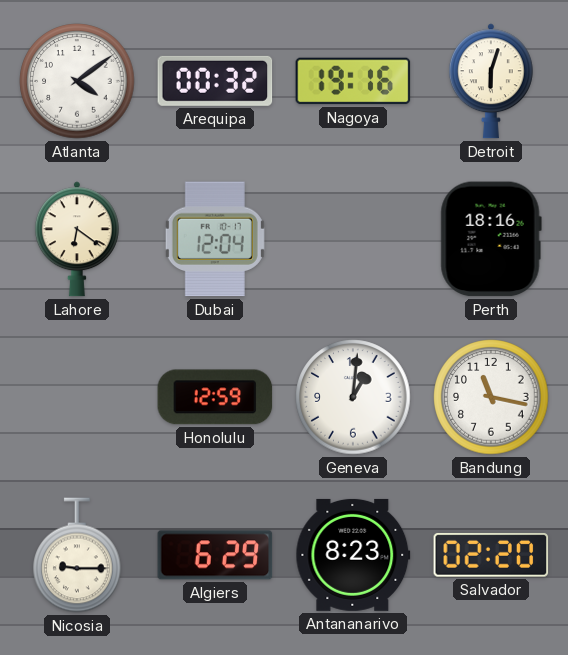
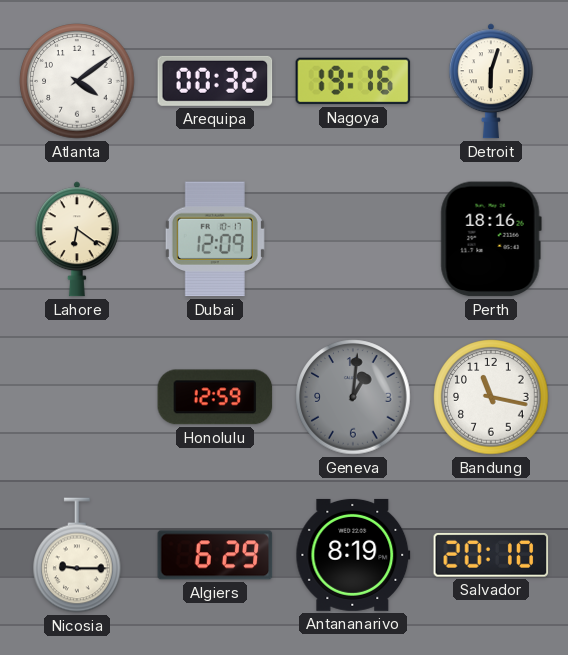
Dubai: 12:04 -> 12:09
Geneva dial: white -> grey
Antananarivo: 8:23 -> 8:19
Salvador: 02:20 -> 20:10
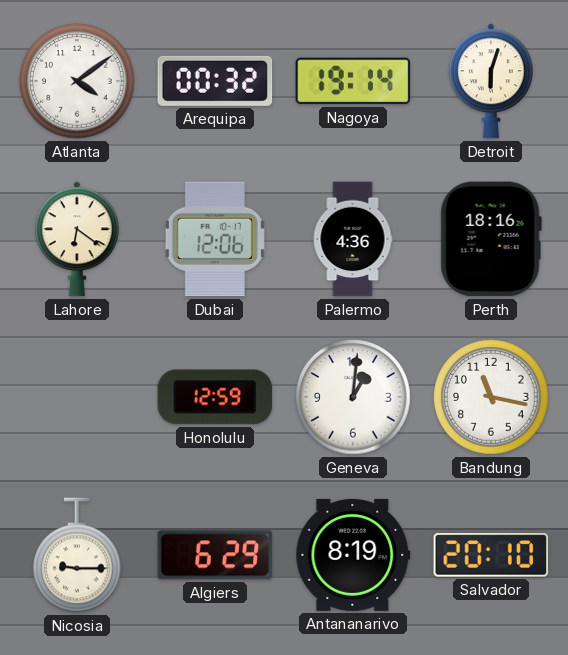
Nagoya: 19:16 -> 19:14
Dubai: 12:09 -> 12:06
Palermo: none -> 4:36
Geneva dial: grey -> white
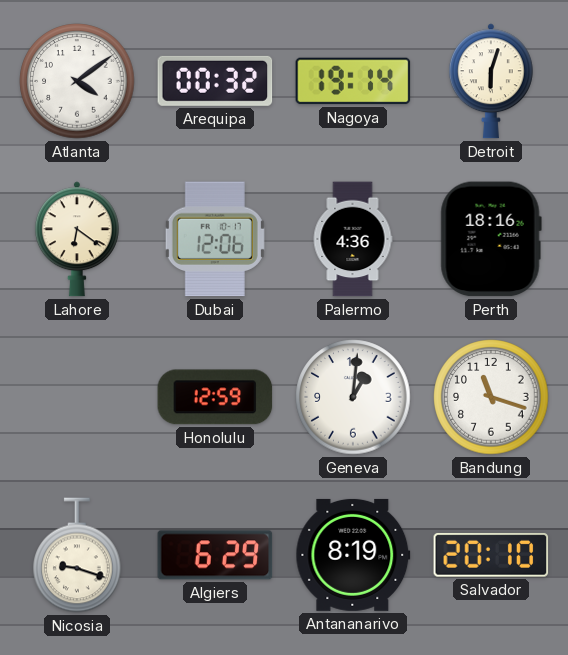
Bandung: 11:17 -> 11:18
Nicosia: 9:15 -> 9:18
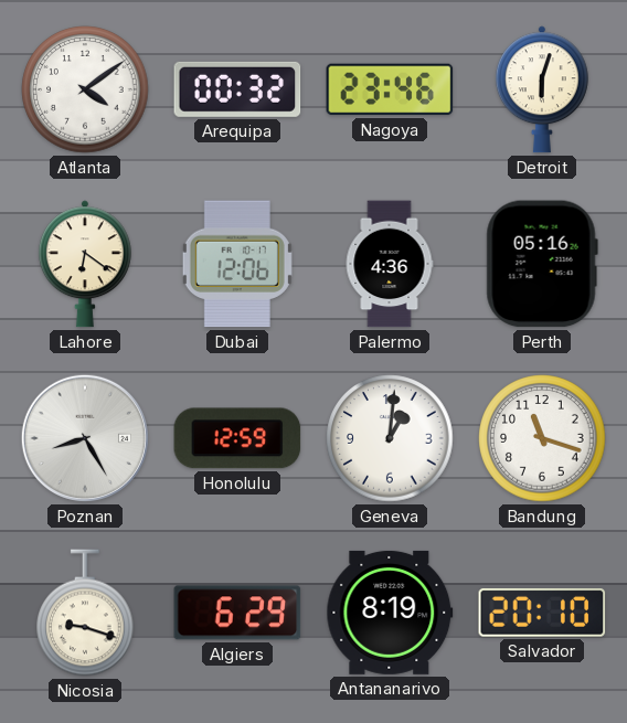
Nagoya: 19:14 -> 23:46
Perth: 18:16 -> 05:16
Poznan: none -> 8:25
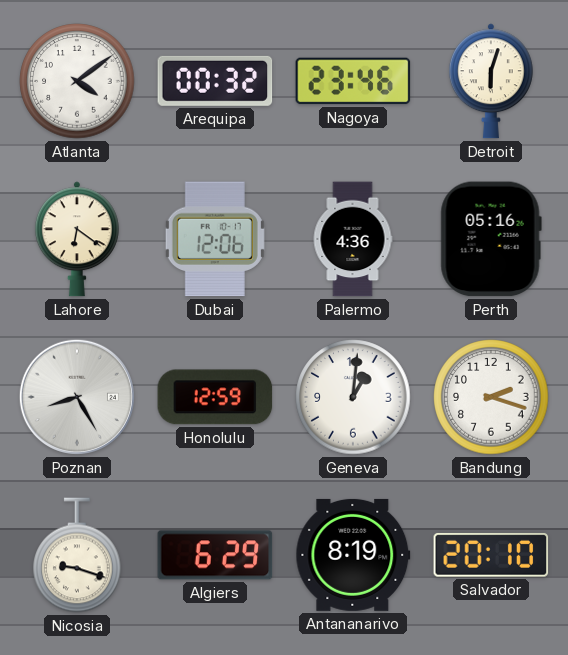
Bandung: 11:18 -> 2:18
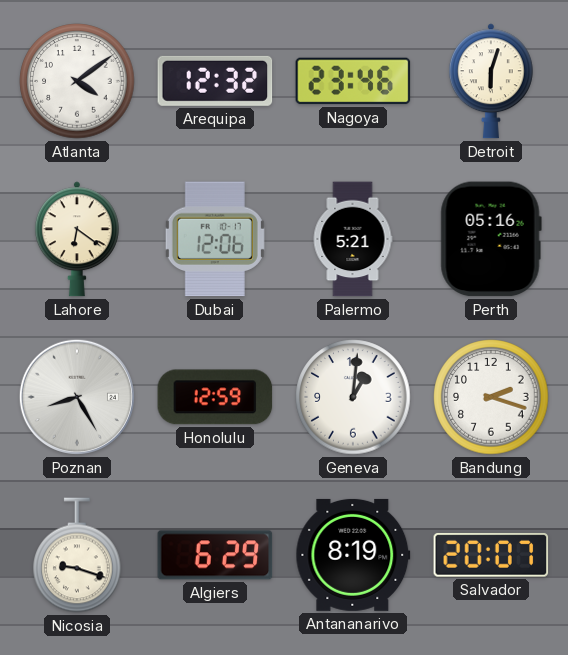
Arequipa: 00:32 -> 12:32
Palermo: 4:36 -> 5:21
Salvador: 20:10 -> 20:07
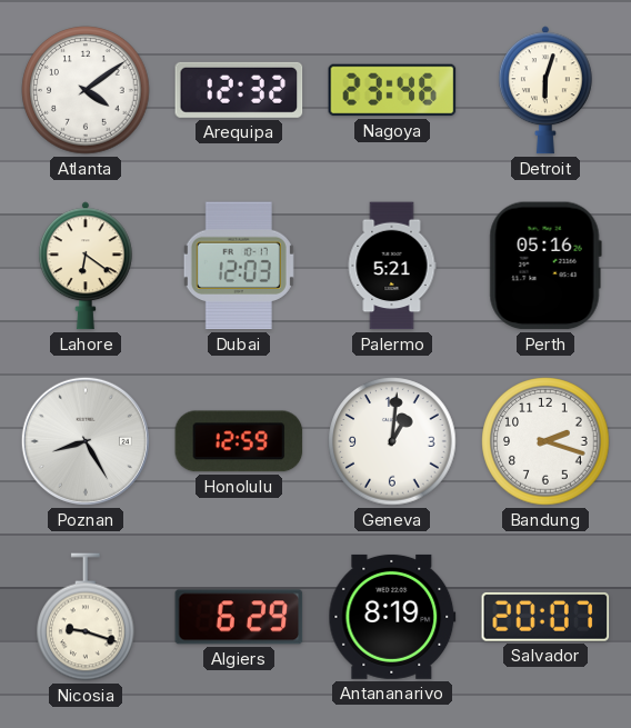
Dubai: 12:06 -> 12:03
